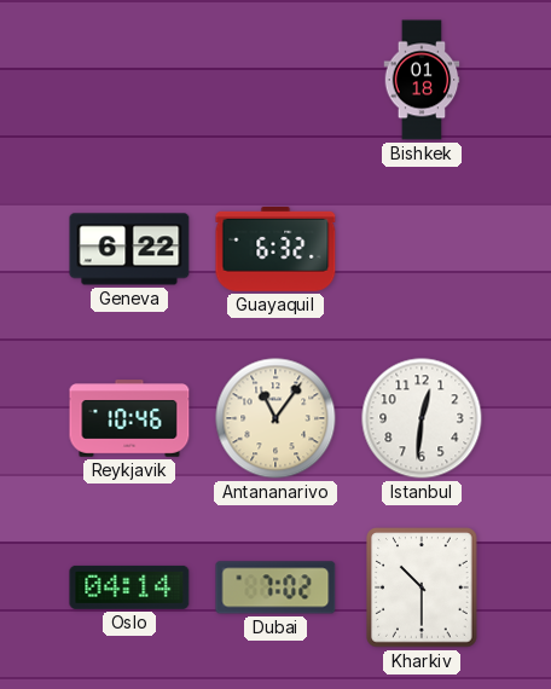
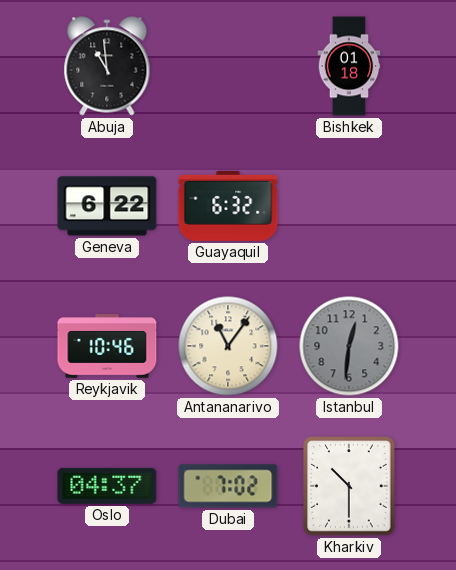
Abuja: none -> 10:59
Istanbul dial: white -> grey
Oslo: 04:14 -> 04:37
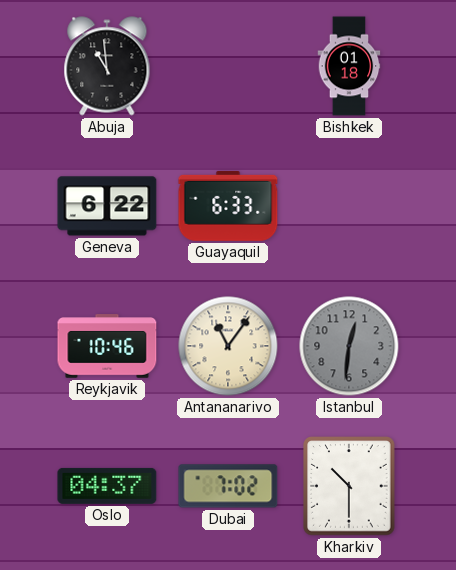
Guayaquil: 6:32 -> 6:33
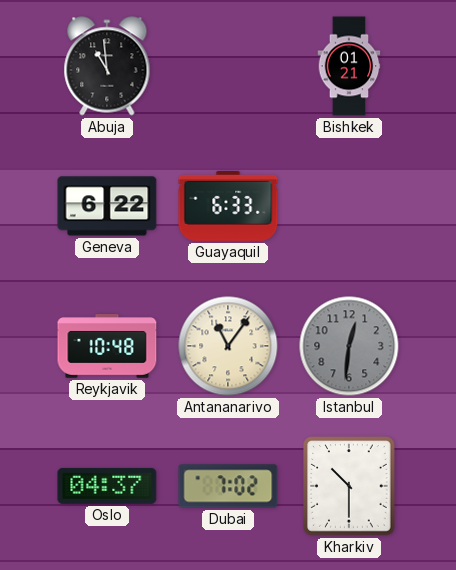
Bishkek: 01:18 -> 01:21
Reykjavik: 10:46 -> 10:48
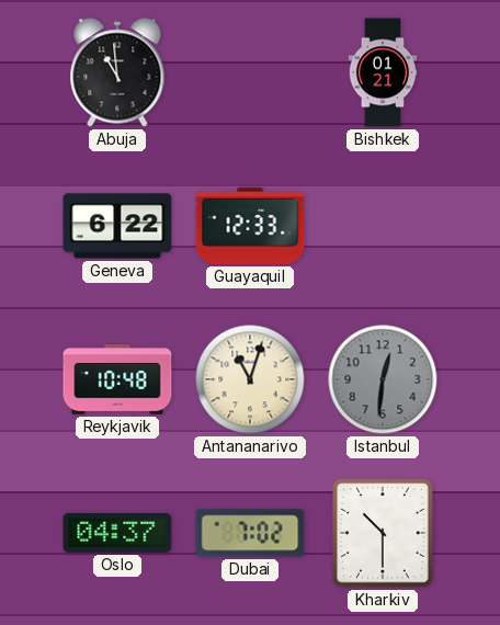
Guayaquil: 6:33 -> 12:33
Antananarivo: 11:06 -> 11:03
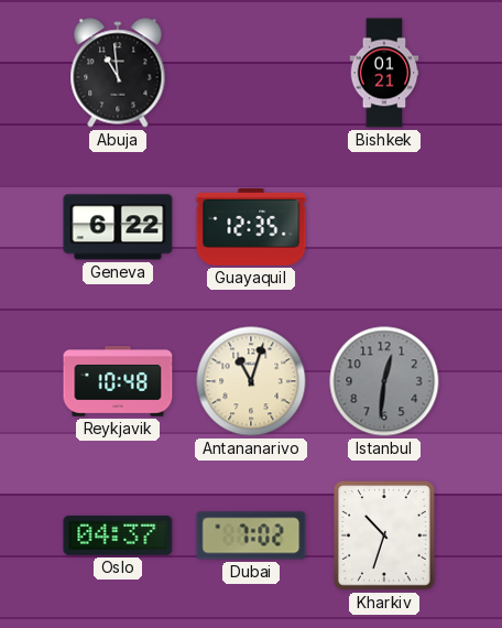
Guayaquil: 12:33 -> 12:35
Kharkiv: 10:30 -> 10:33
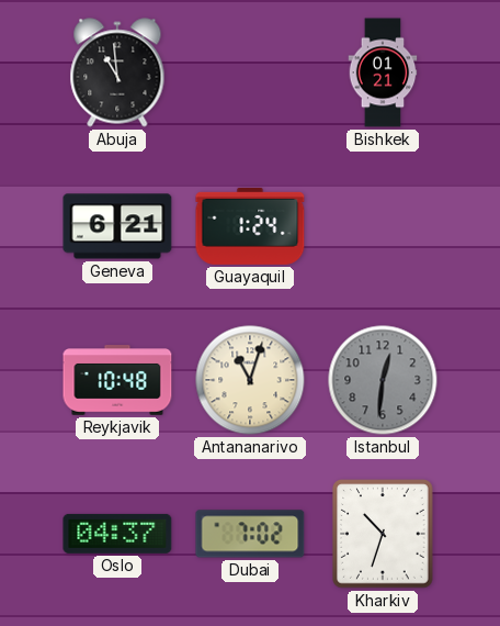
Geneva: 6:22 -> 6:21
Guayaquil: 12:35 -> 1:24
